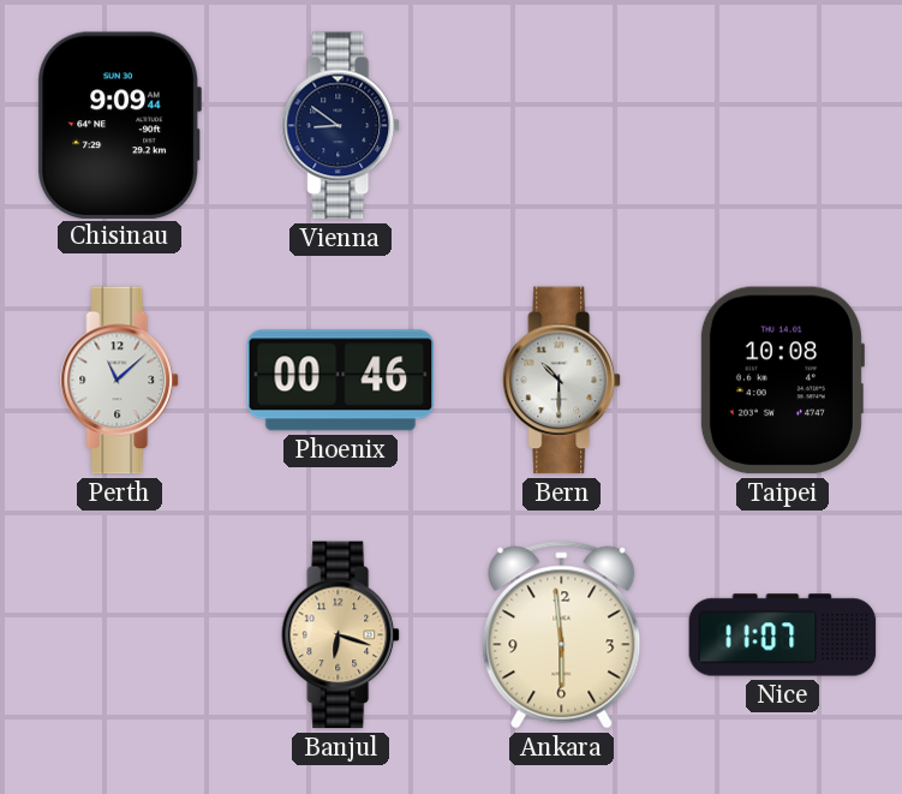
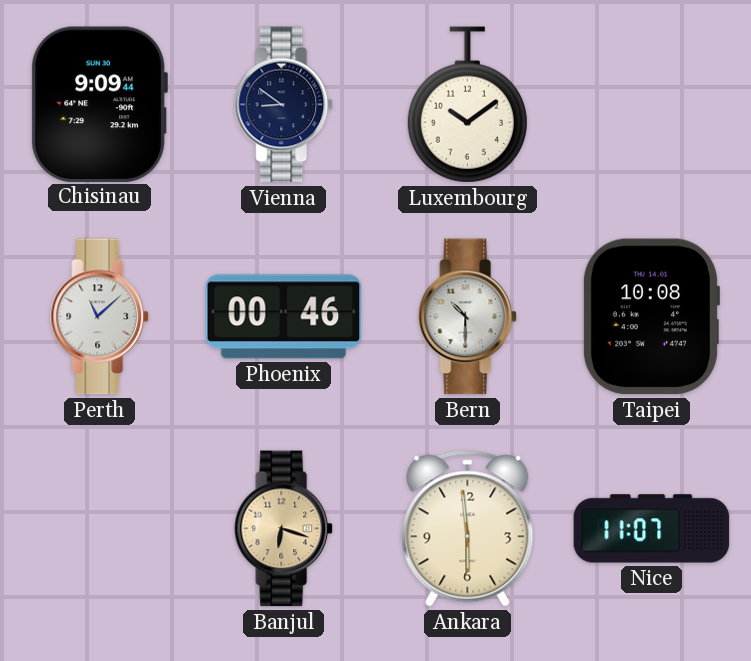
Luxembourg: none -> 10:09
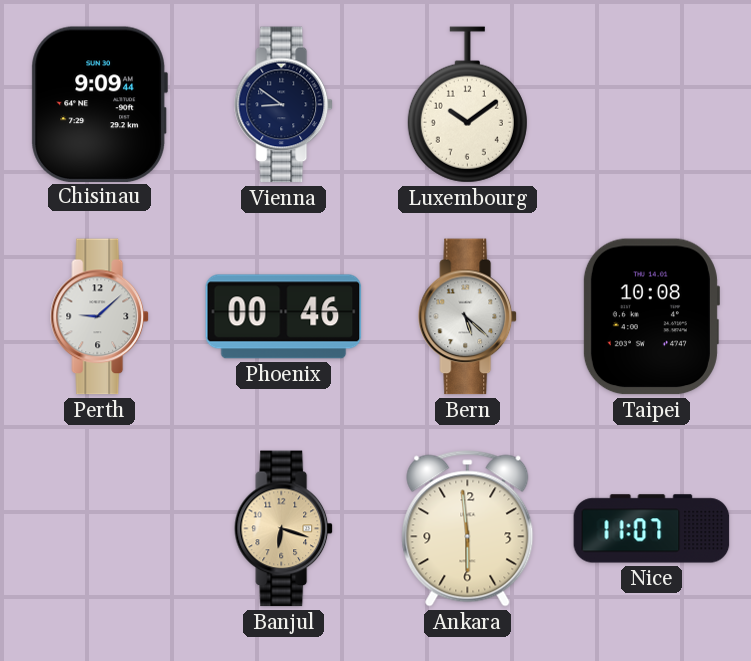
Perth: 11:08 -> 9:08
Bern: 10:30 -> 5:22
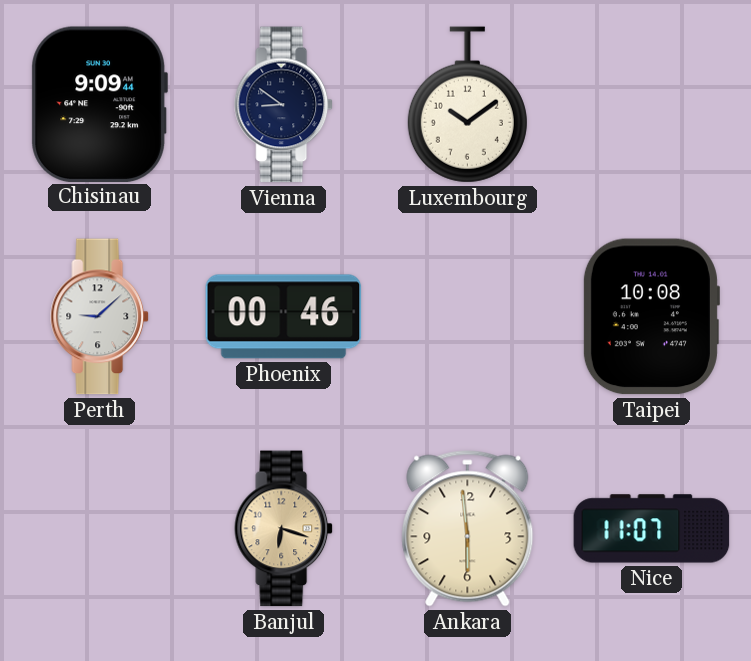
Bern: 5:22 -> none
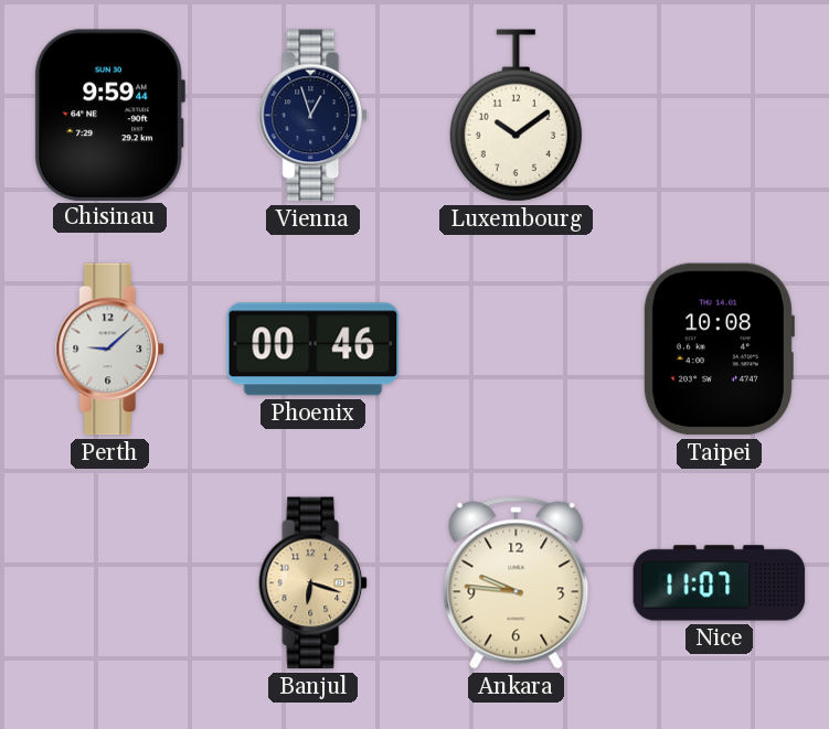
Chisinau: 9:09 -> 9:59
Vienna: 8:51 -> 12:57
Ankara: 5:59 -> 9:46
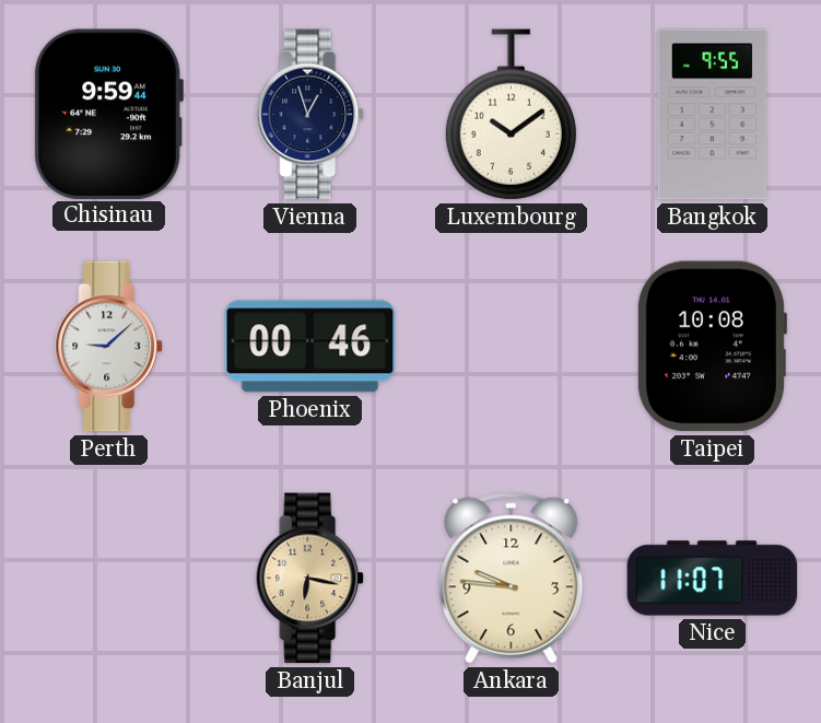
Bangkok: none -> 9:55
Banjul: 6:18 -> 6:17
